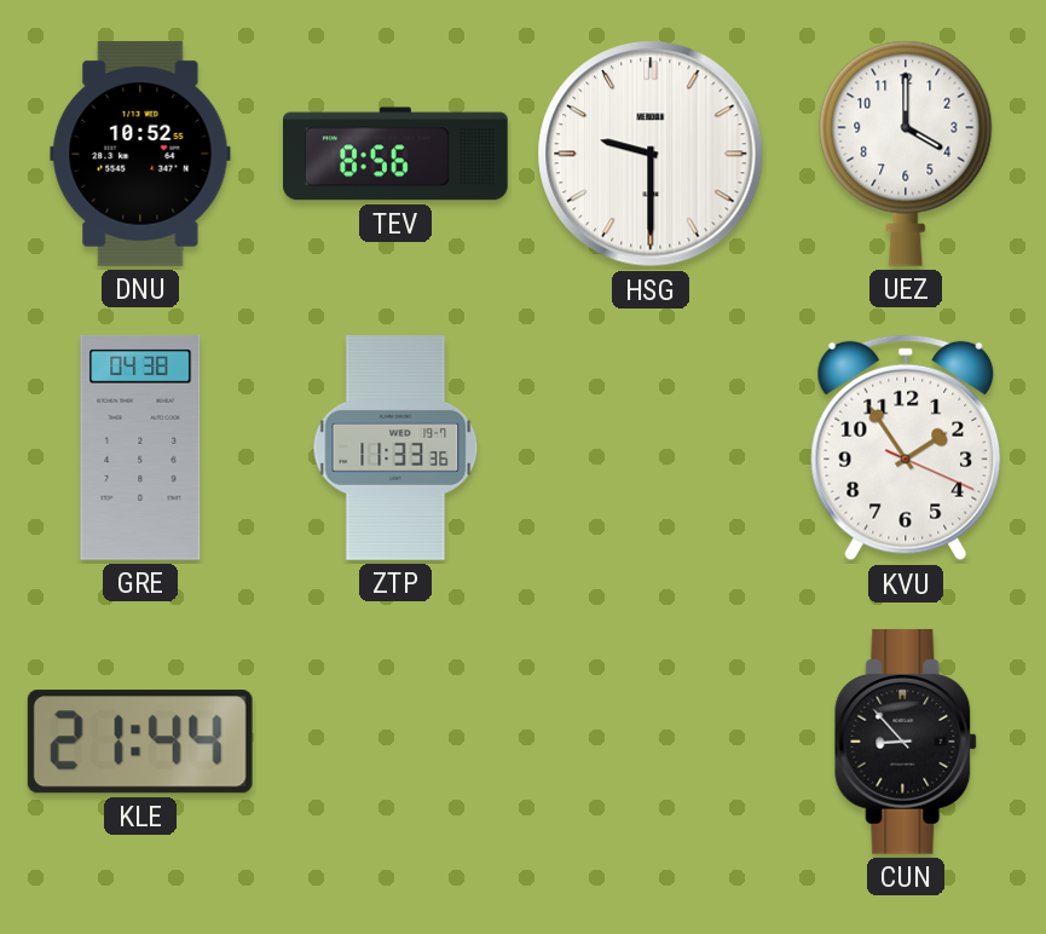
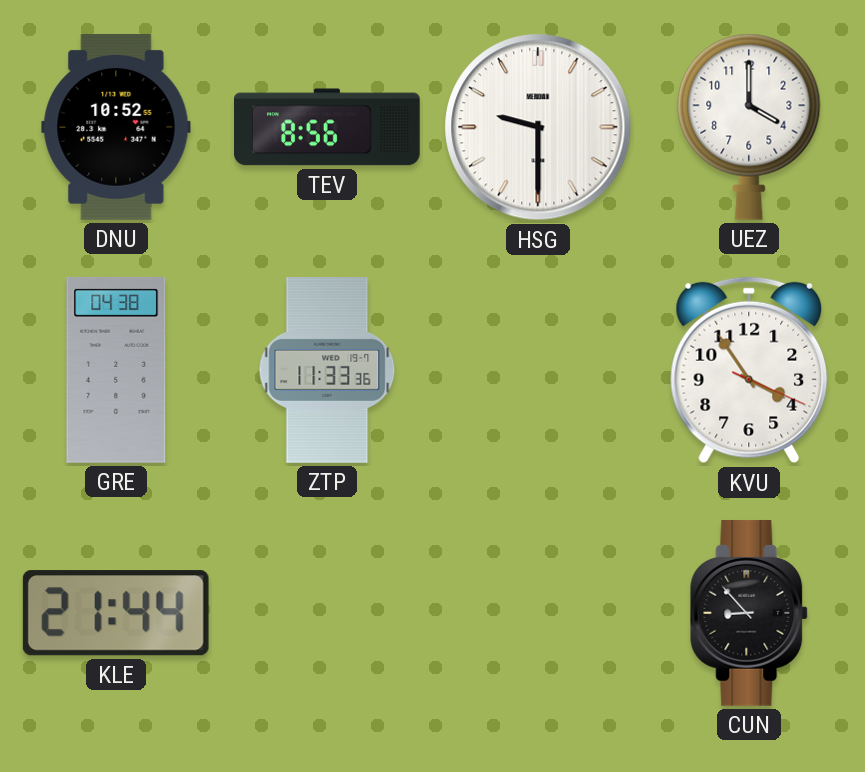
KVU: 1:54 -> 3:54
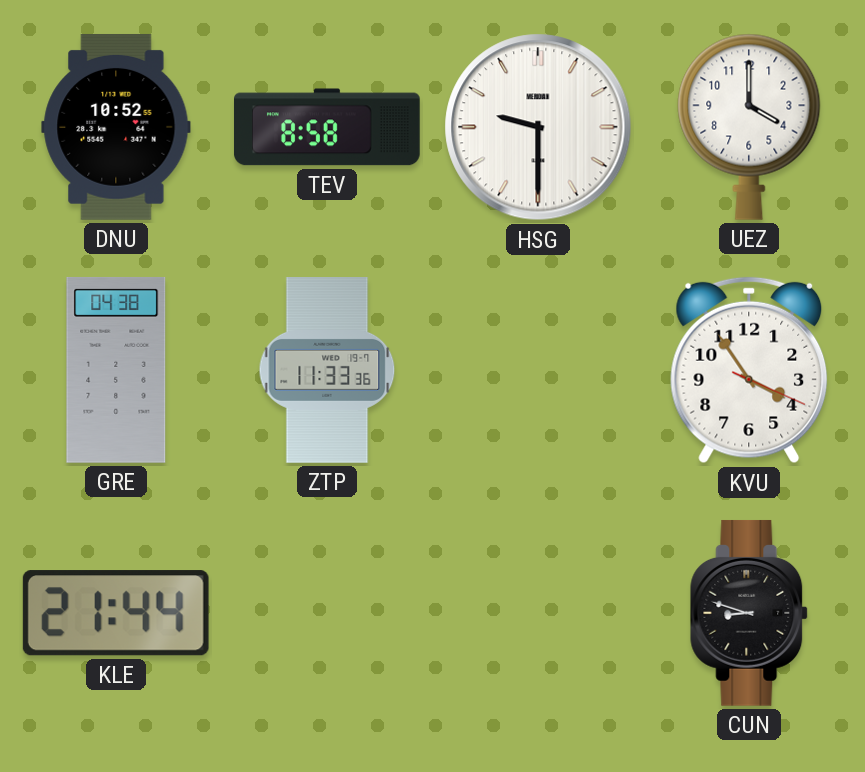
TEV: 8:56 -> 8:58
CUN: 8:53 -> 8:48
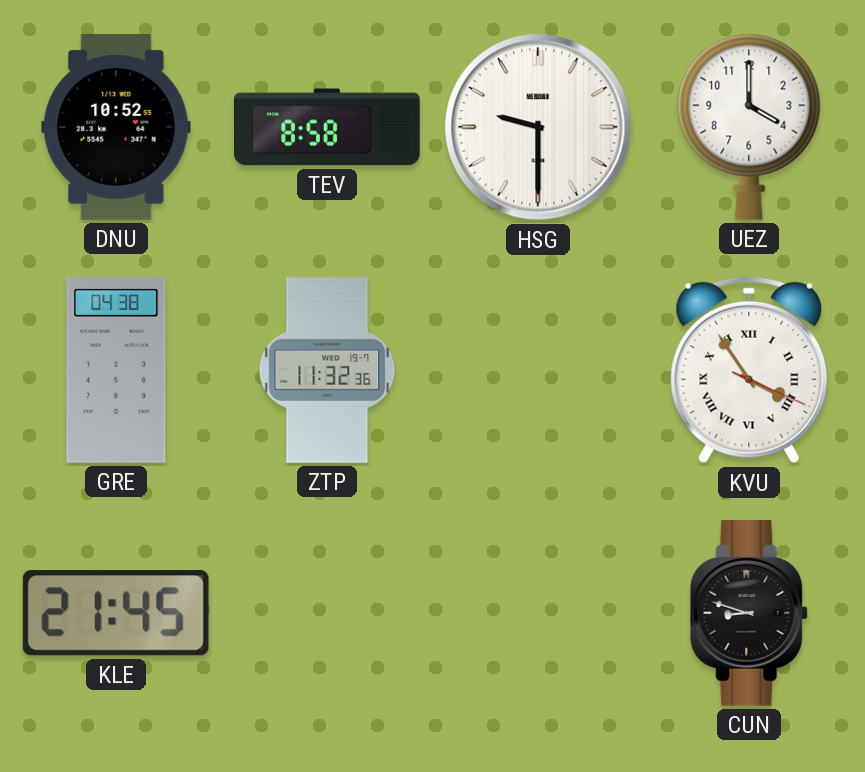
ZTP: 11:33 -> 11:32
KVU numerals: Arabic -> Roman
KLE: 21:44 -> 21:45
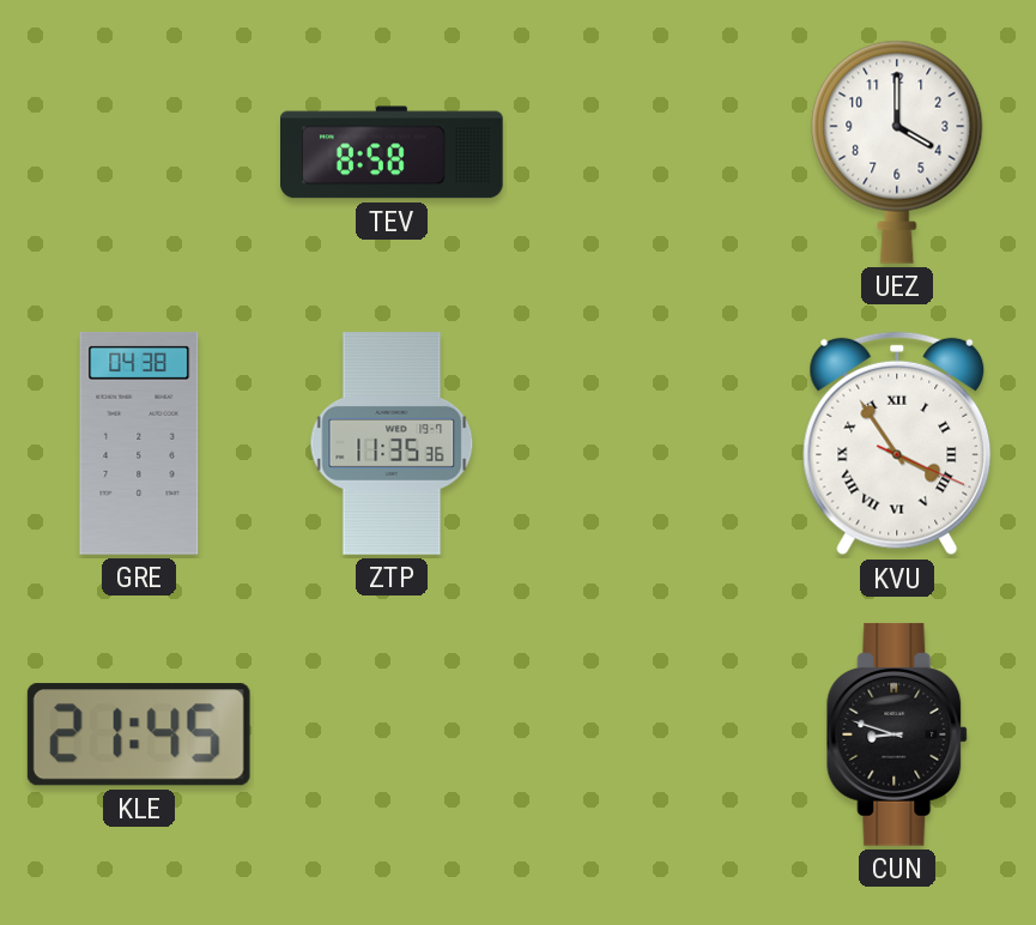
DNU: 10:52 -> none
HSG: 9:30 -> none
ZTP: 11:32 -> 11:35
